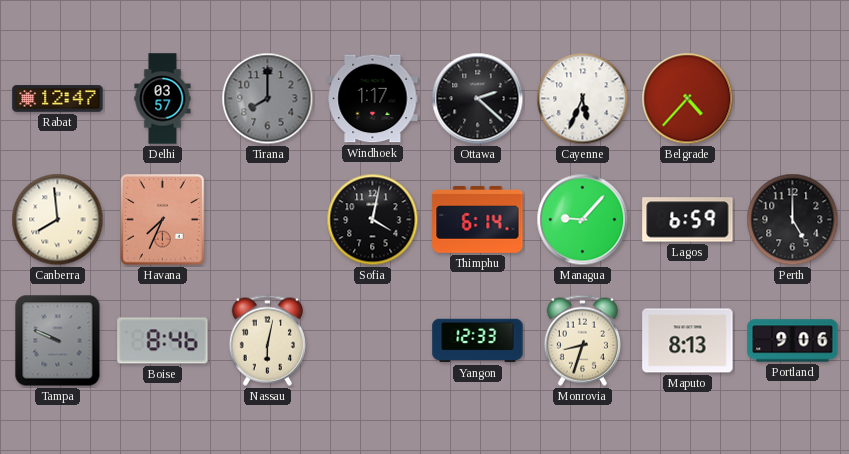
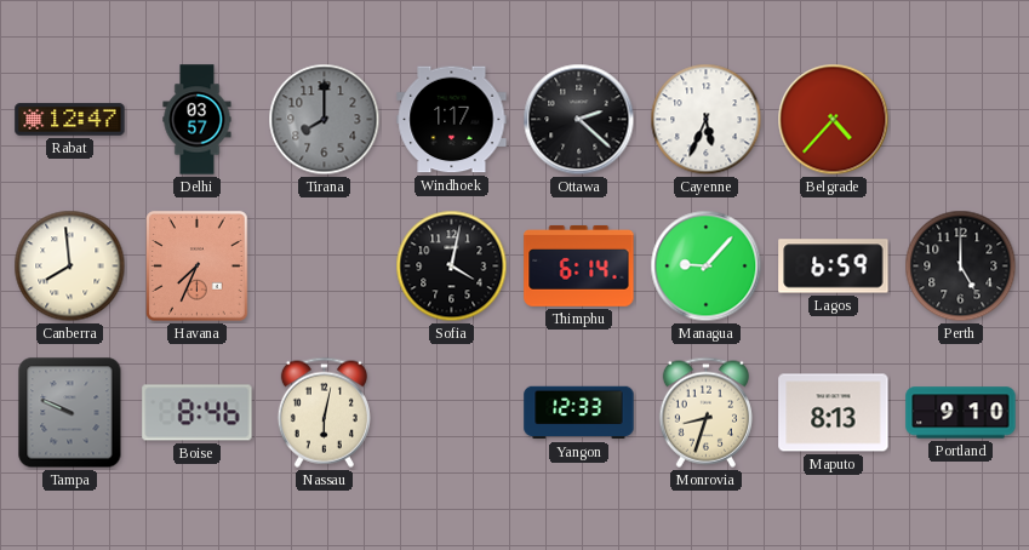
Portland: 9:06 -> 9:10
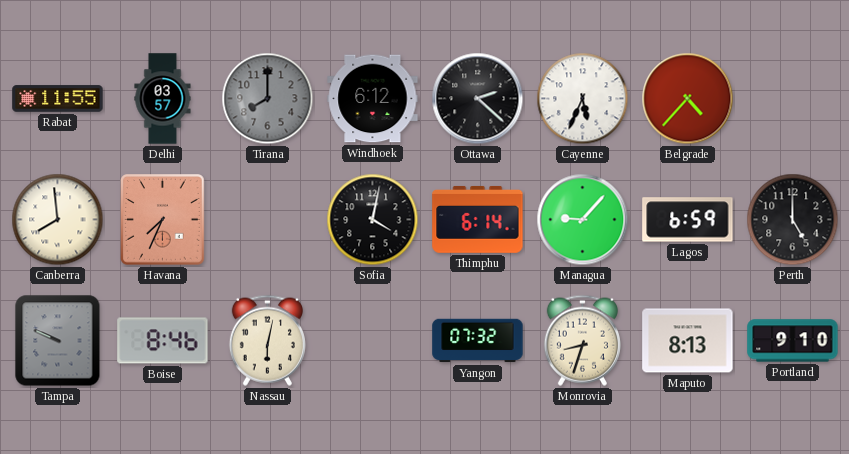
Rabat: 12:47 -> 11:55
Windhoek: 1:17 -> 6:12
Yangon: 12:33 -> 07:32
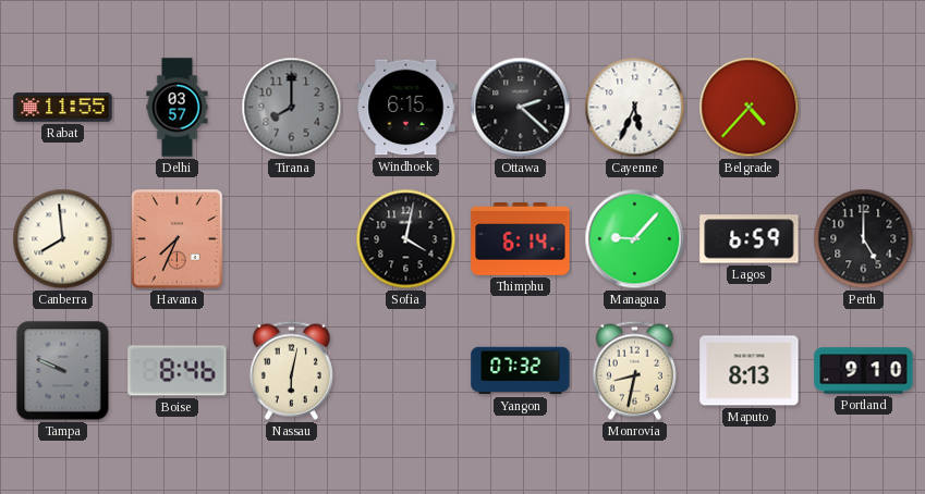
Windhoek: 6:12 -> 6:15
Monrovia: 8:33 -> 8:32
